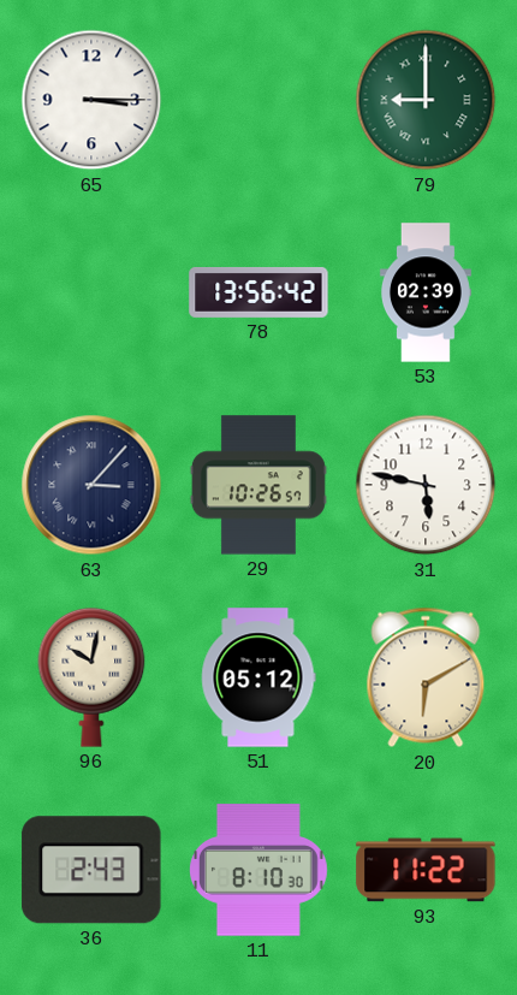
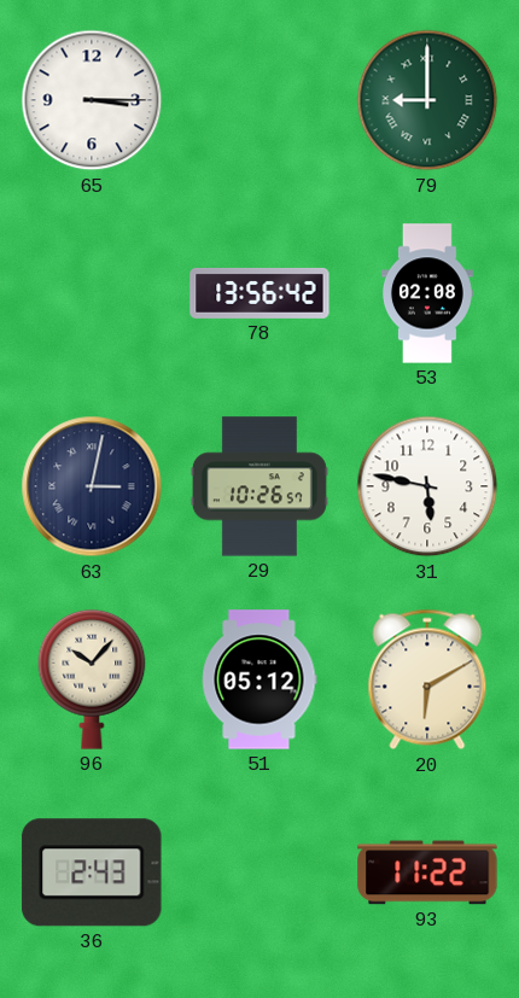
53: 02:39 -> 02:08
63: 3:07 -> 3:02
96: 10:02 -> 10:07
11: 8:10 -> none
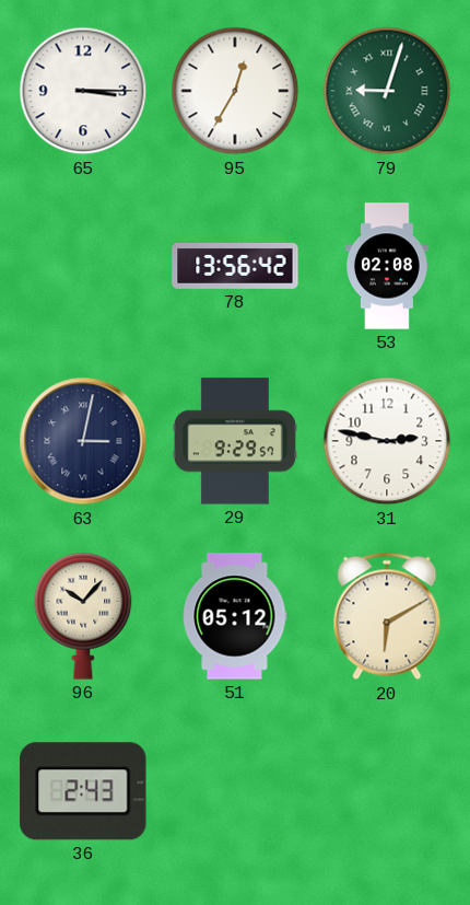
95: none -> 12:35
79: 9:00 -> 9:03
29: 10:26 -> 9:29
31: 5:47 -> 2:47
93: 11:22 -> none
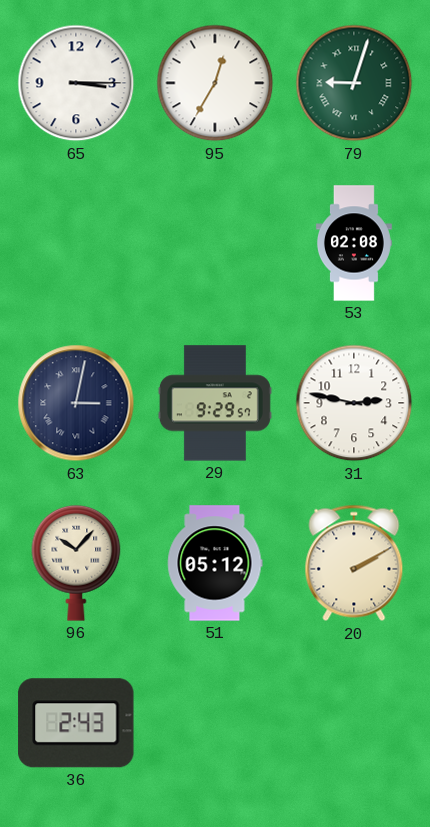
78: 13:56 -> none
20: 6:10 -> 2:10
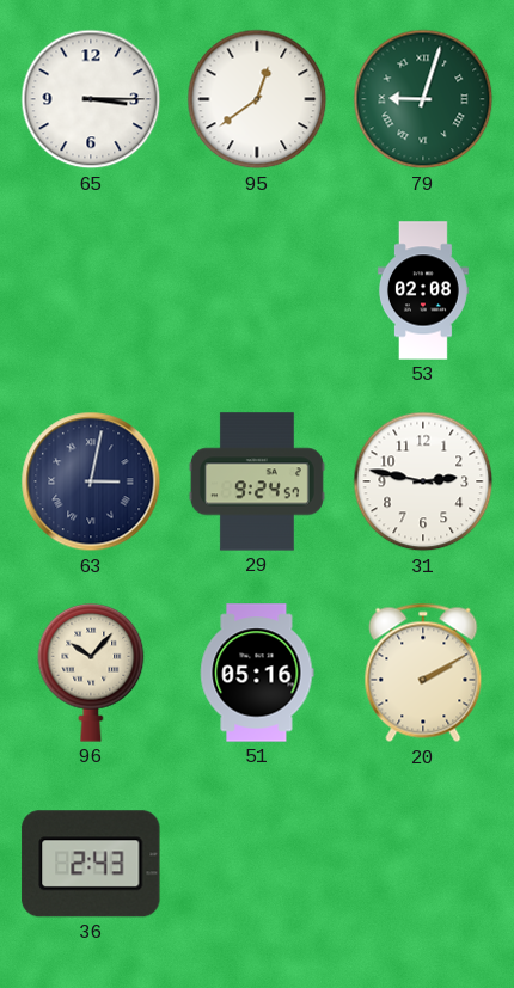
95: 12:35 -> 12:39
29: 9:29 -> 9:24
51: 05:12 -> 05:16
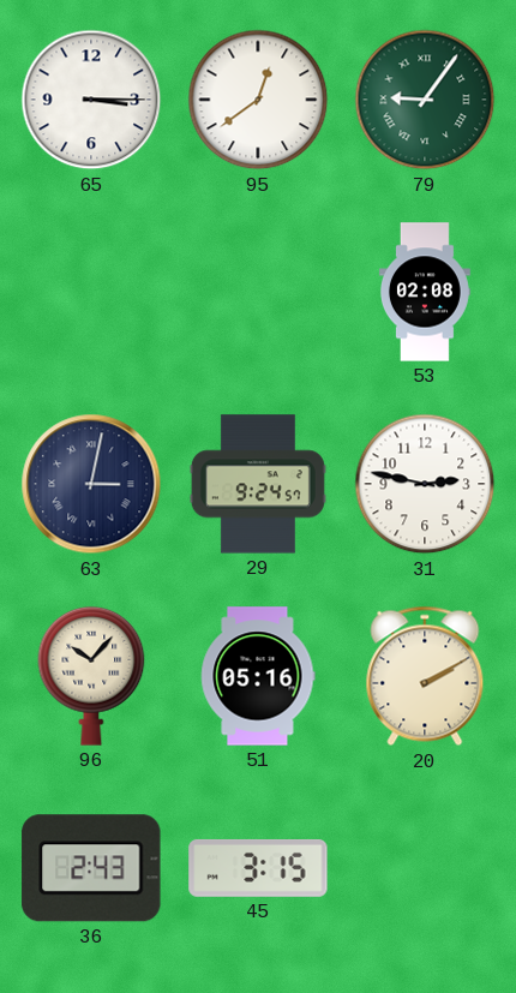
79: 9:03 -> 9:06
45: none -> 3:15
